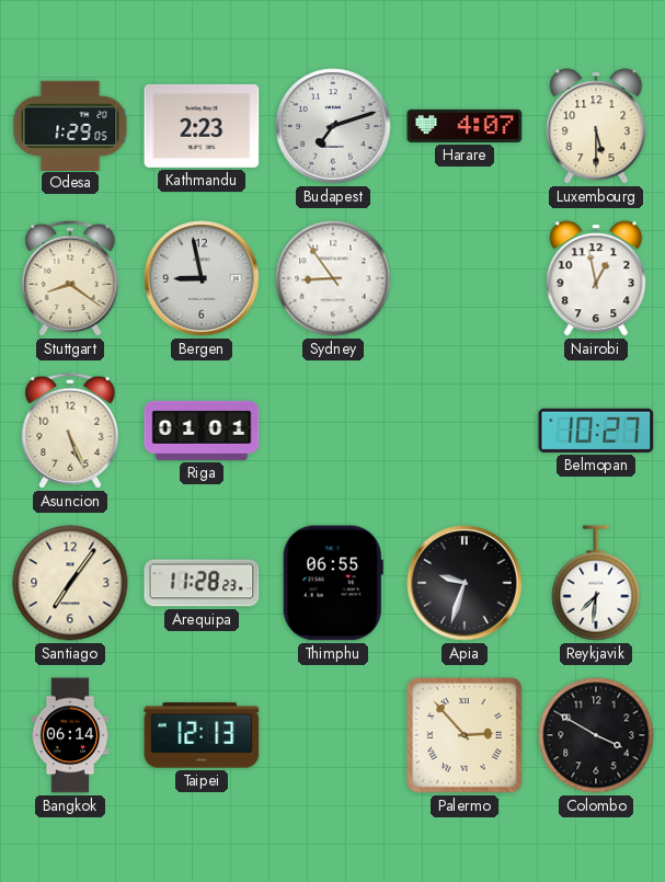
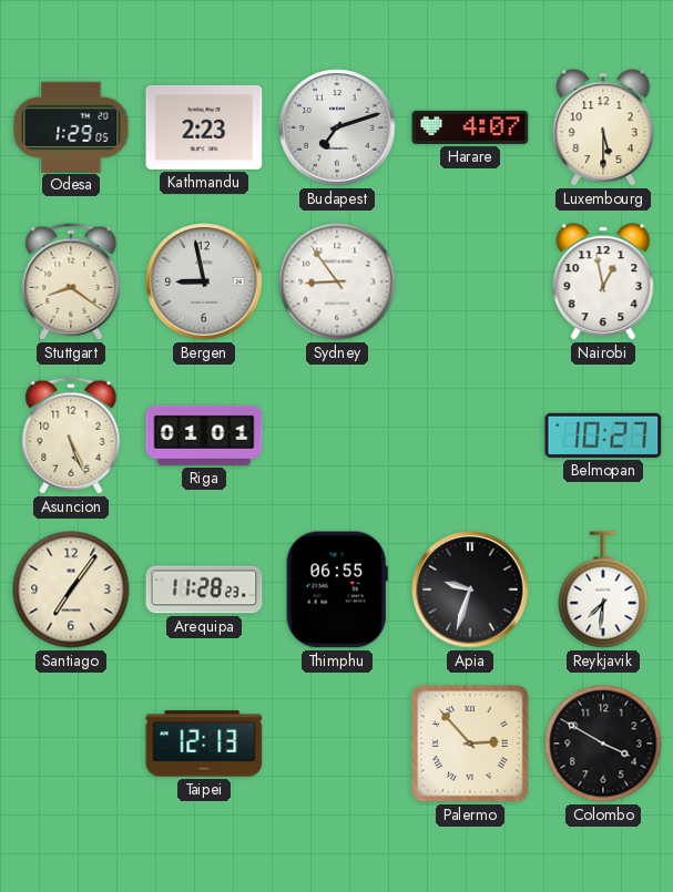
Bangkok: 06:14 -> none
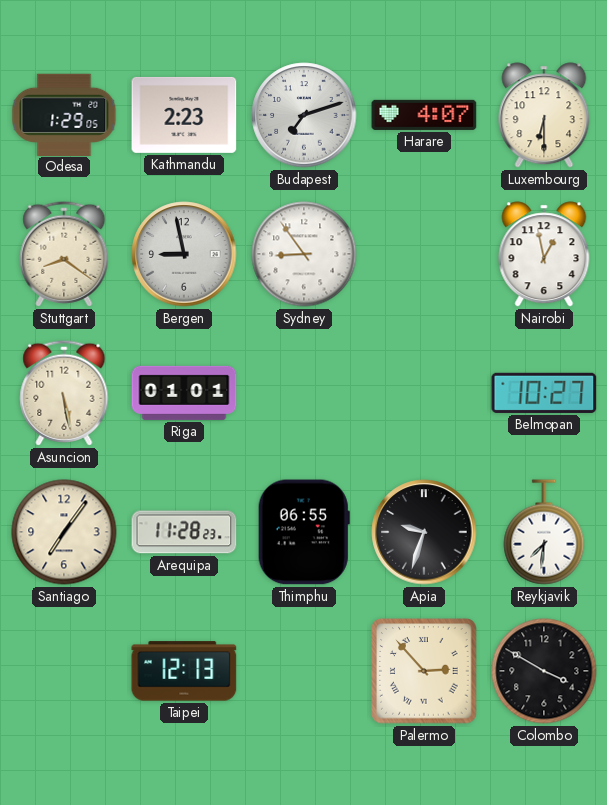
Luxembourg: 5:30 -> 6:30
Asuncion: 5:26 -> 5:28
